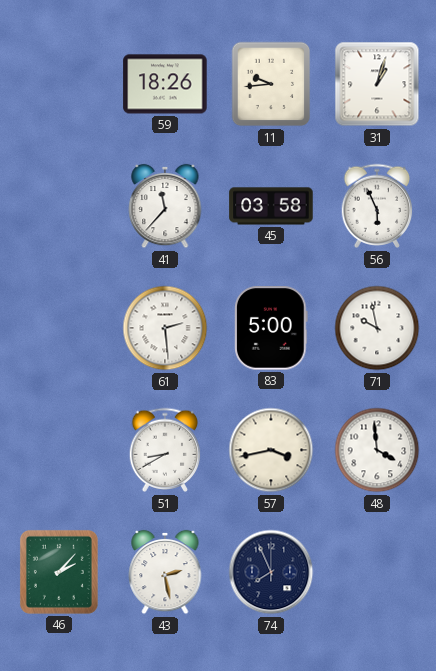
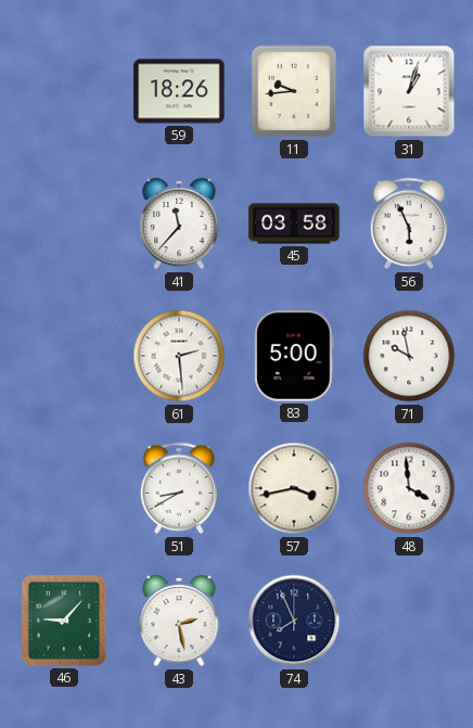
46: 2:07 -> 9:07
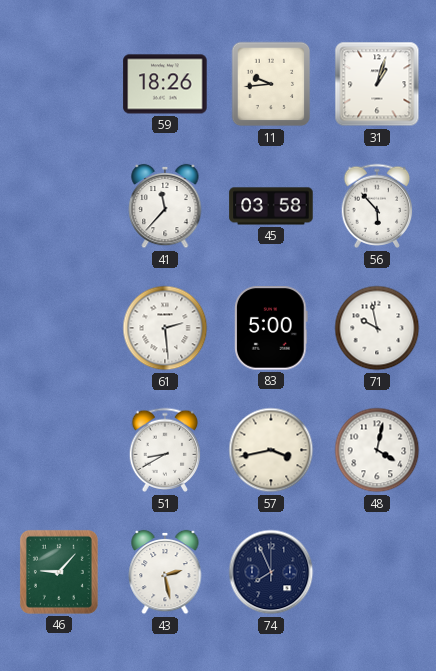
56: 5:56 -> 5:53
48: 3:59 -> 4:02
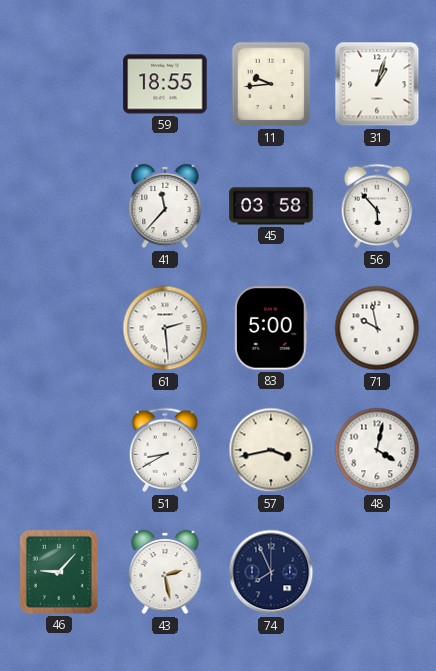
59: 18:26 -> 18:55
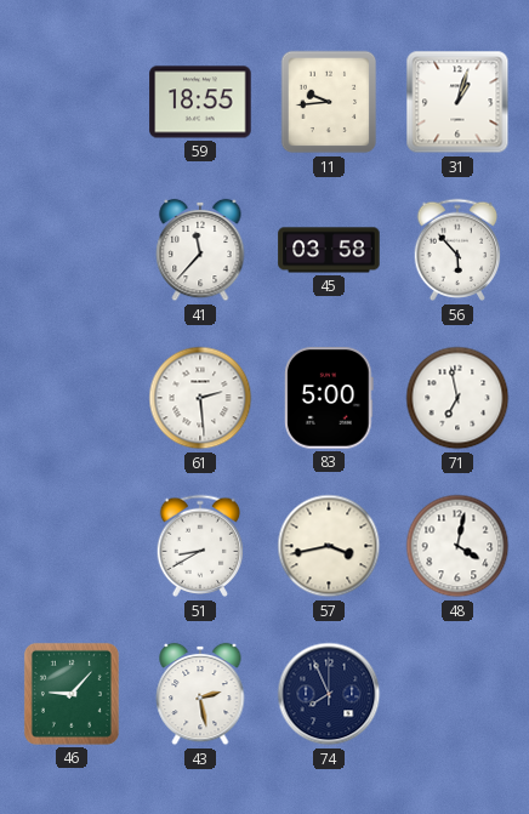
71: 9:58 -> 6:58
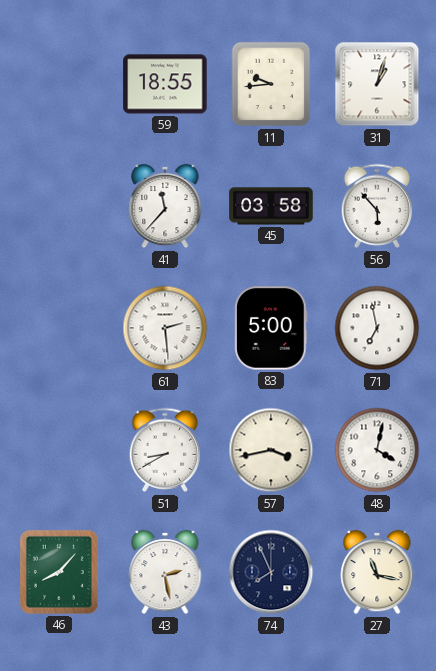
46: 9:07 -> 8:07
27: none -> 11:17
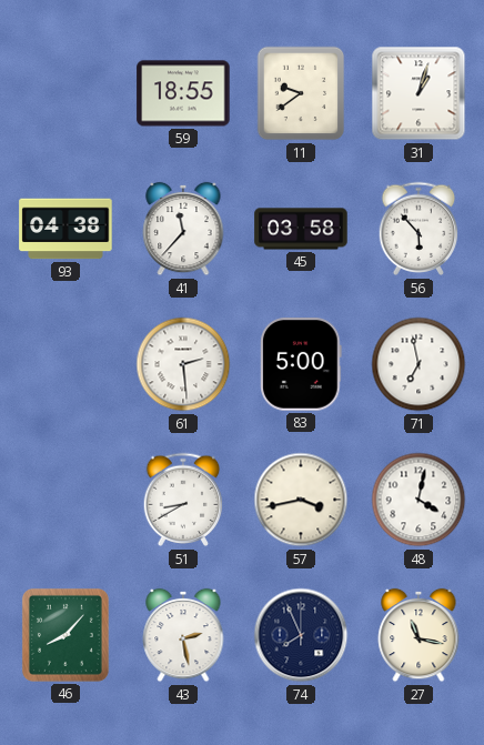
11: 9:44 -> 9:39
93: none -> 04:38
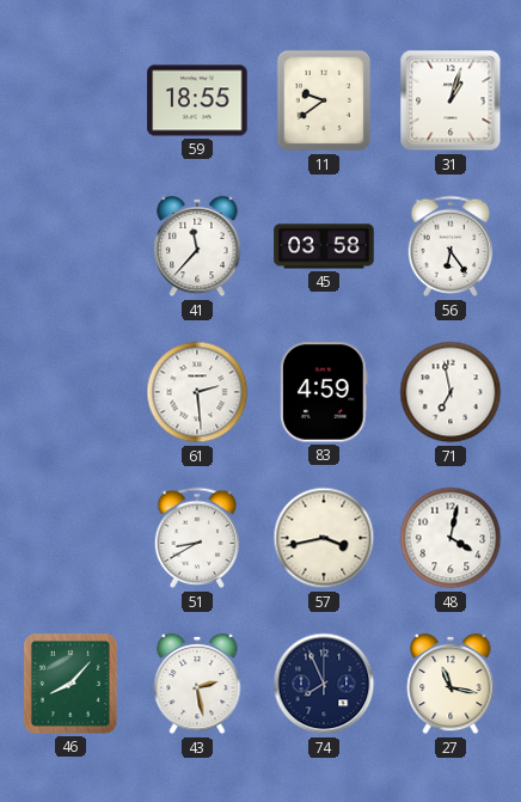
93: 04:38 -> none
56: 5:53 -> 6:24
83: 5:00 -> 4:59
